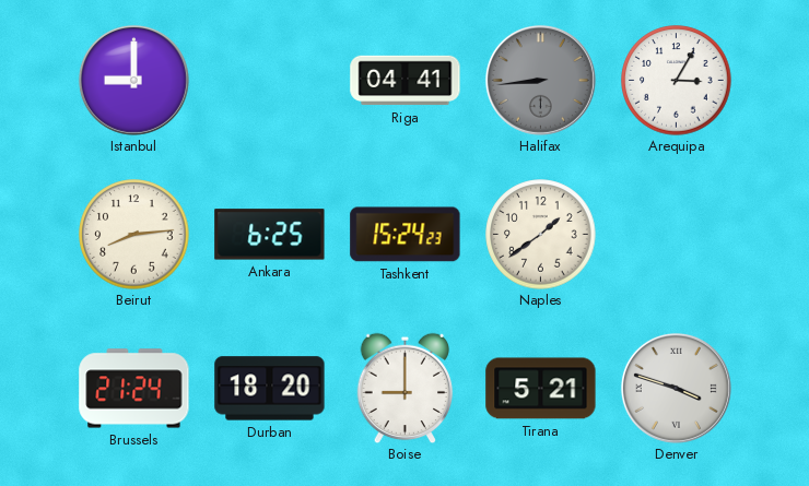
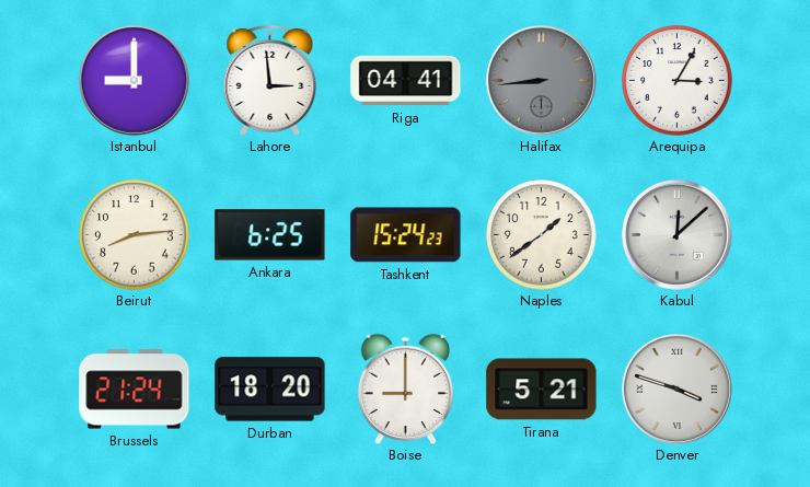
Lahore: none -> 2:59
Kabul: none -> 12:08
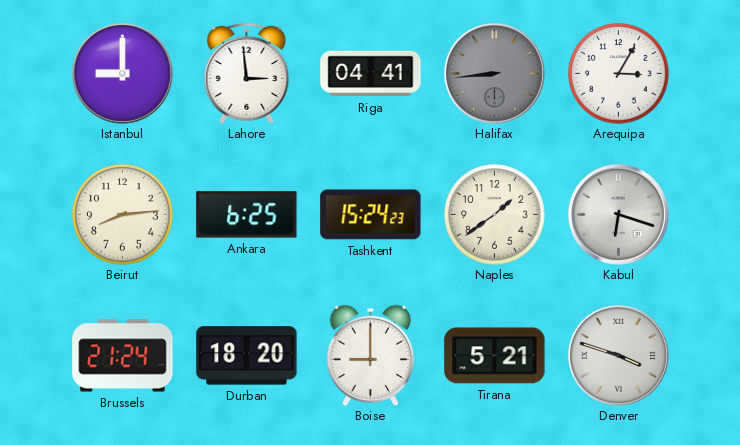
Kabul: 12:08 -> 6:18
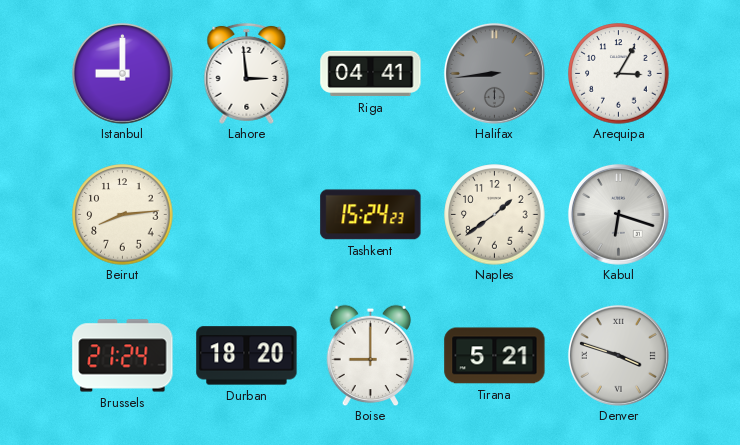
Ankara: 6:25 -> none
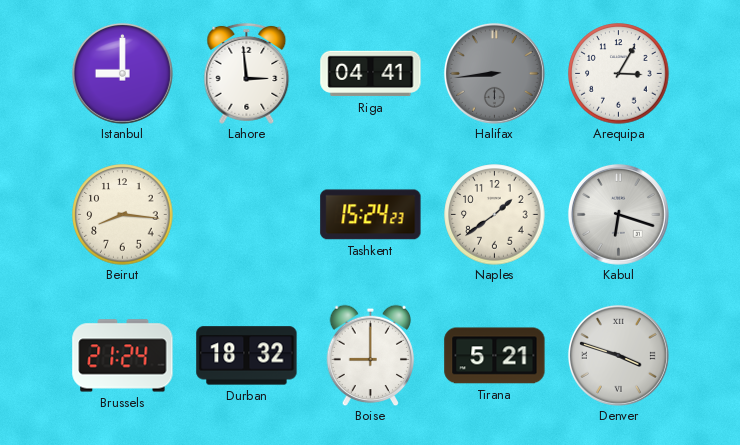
Beirut: 8:14 -> 8:16
Durban: 18:20 -> 18:32
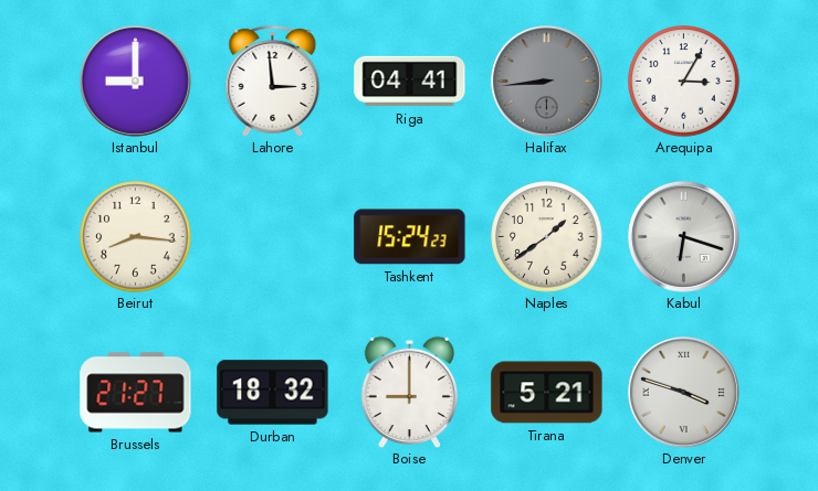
Brussels: 21:24 -> 21:27
